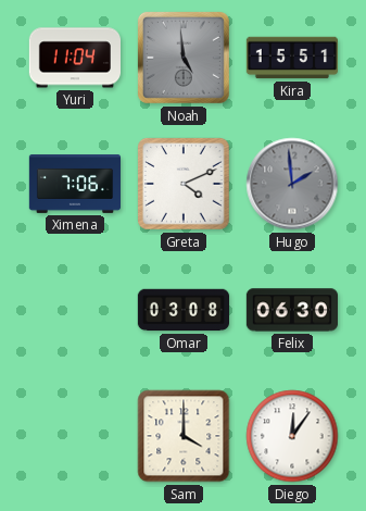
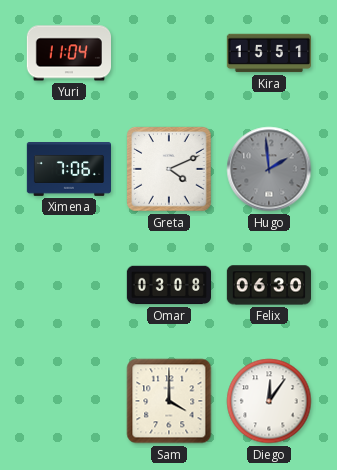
Noah: 4:59 -> none
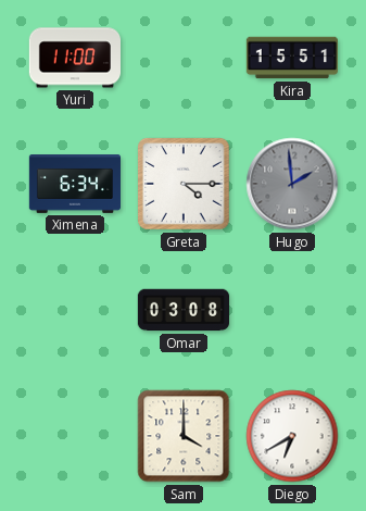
Yuri: 11:04 -> 11:00
Ximena: 7:06 -> 6:34
Greta: 4:11 -> 4:15
Felix: 06:30 -> none
Diego: 12:06 -> 6:40
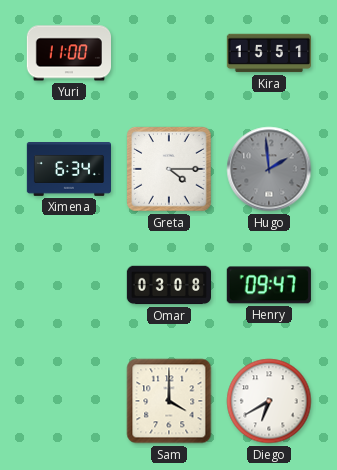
Henry: none -> 09:47
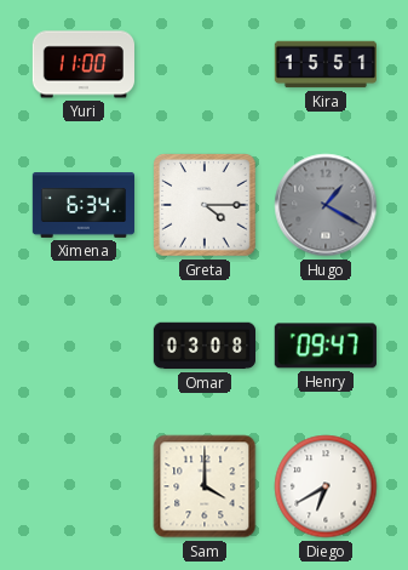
Hugo: 1:59 -> 1:20
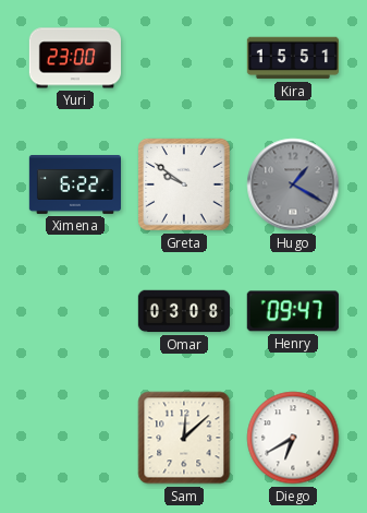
Yuri: 11:00 -> 23:00
Ximena: 6:34 -> 6:22
Greta: 4:15 -> 9:51
Sam: 4:00 -> 12:08
